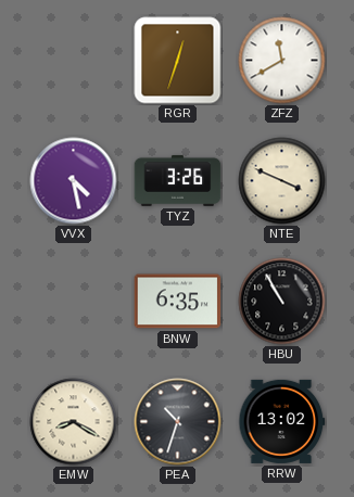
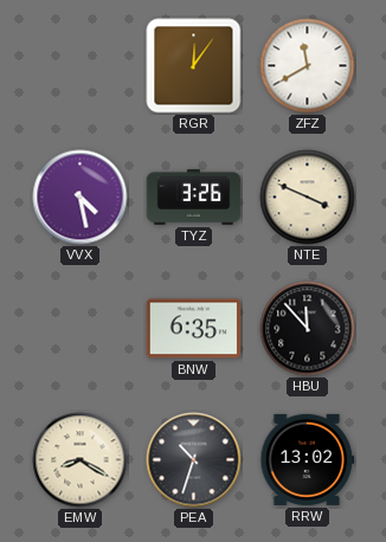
RGR: 12:33 -> 12:06
HBU: 10:55 -> 11:53
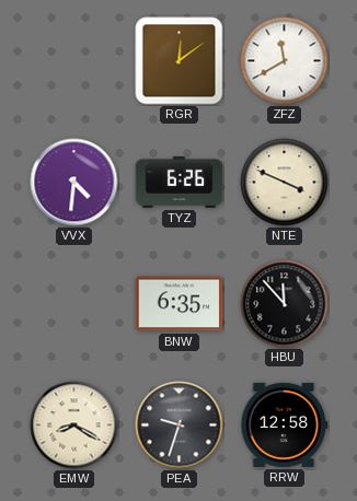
RGR: 12:06 -> 12:09
VVX: 4:28 -> 4:31
TYZ: 3:26 -> 6:26
PEA: 10:33 -> 9:33
RRW: 13:02 -> 12:58
